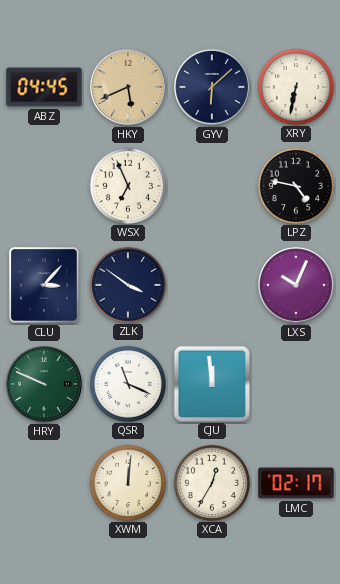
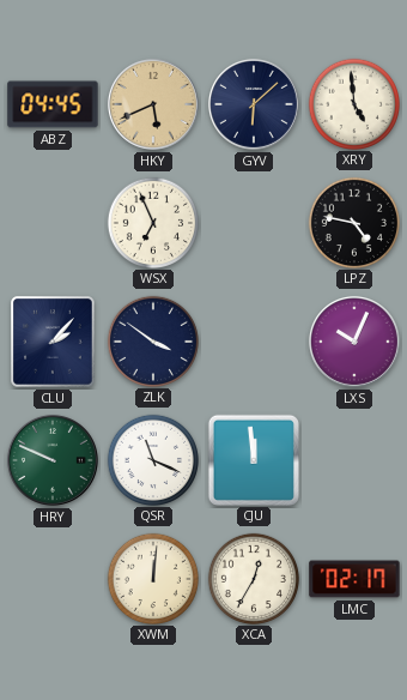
XRY: 6:32 -> 4:59
CLU: 3:07 -> 2:07
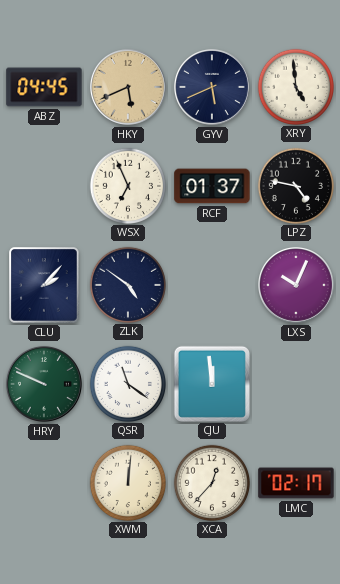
GYV: 6:08 -> 5:41
RCF: none -> 01:37
ZLK: 3:51 -> 4:51
QSR: 11:19 -> 11:21
XCA: 12:35 -> 12:37
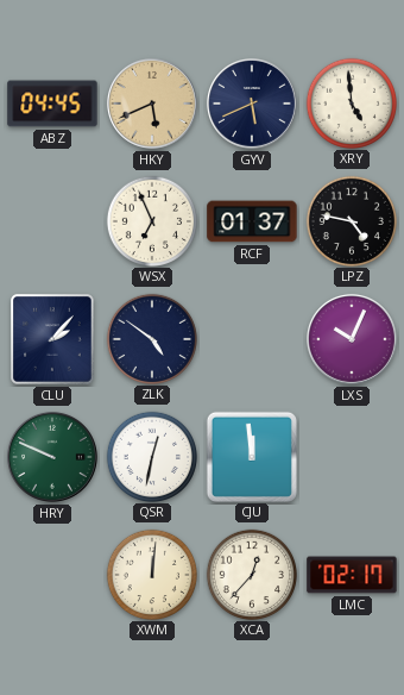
QSR: 11:21 -> 12:32
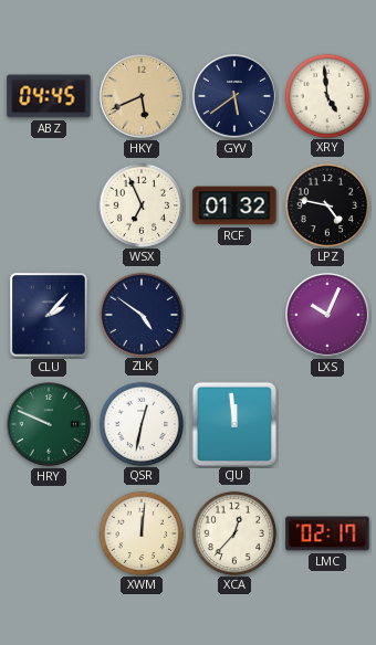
GYV: 5:41 -> 5:39
RCF: 01:37 -> 01:32
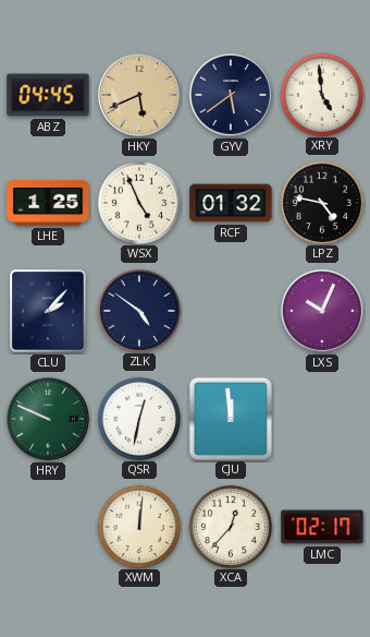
LHE: none -> 1:25
WSX: 6:56 -> 4:56
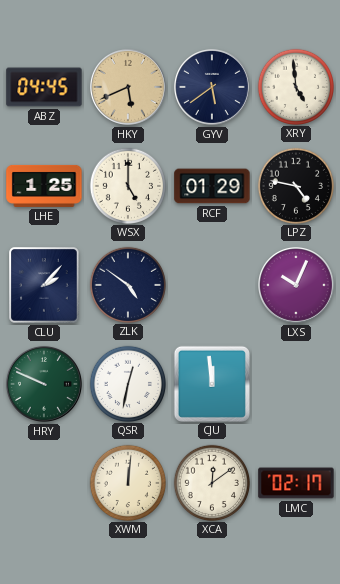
WSX: 4:56 -> 5:00
RCF: 01:32 -> 01:29
XCA: 12:37 -> 12:09
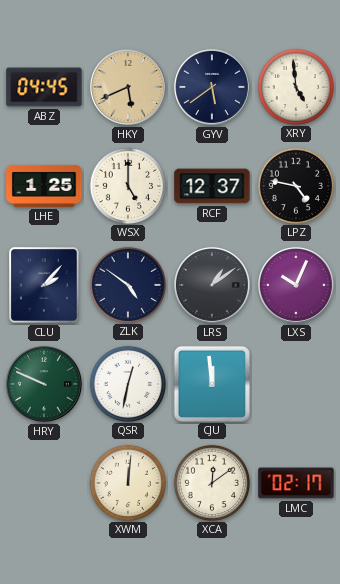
RCF: 01:29 -> 12:37
LRS: none -> 1:09
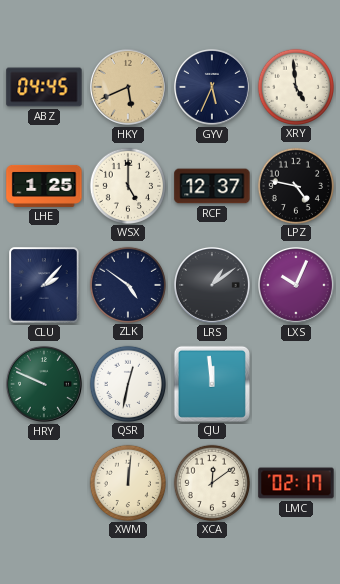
GYV: 5:39 -> 5:34
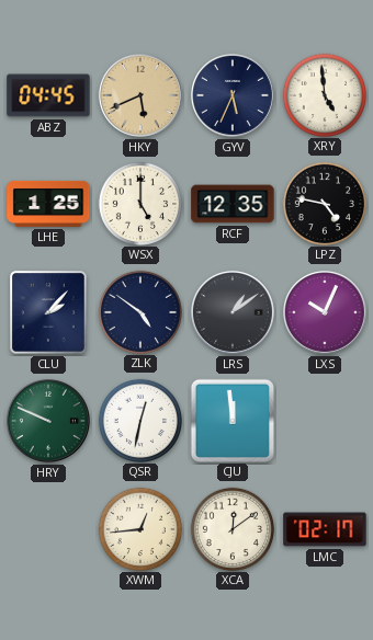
RCF: 12:37 -> 12:35
XWM: 12:01 -> 12:44
